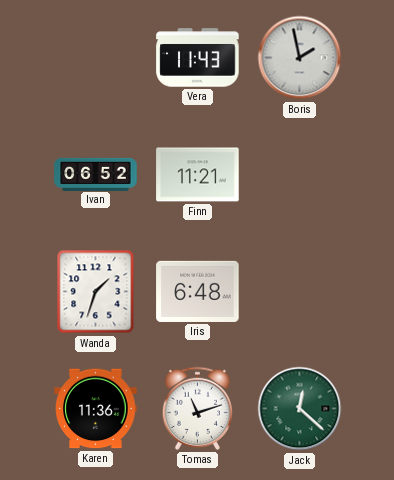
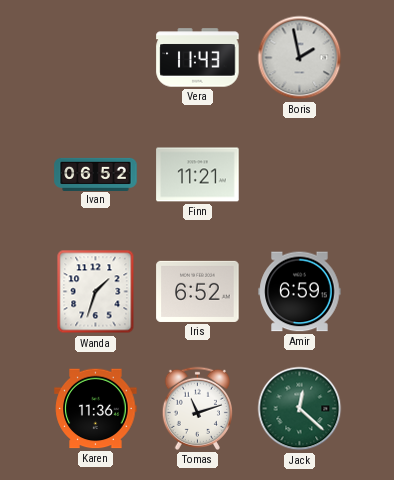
Iris: 6:48 -> 6:52
Amir: none -> 6:59
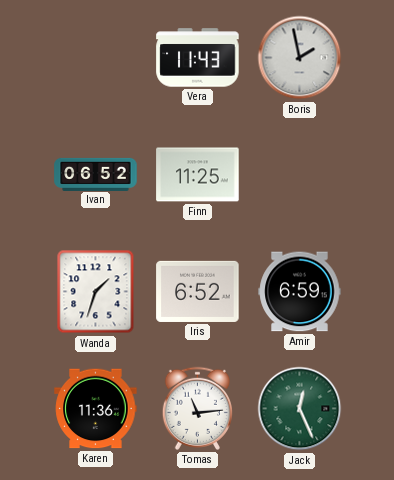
Finn: 11:21 -> 11:25
Tomas: 11:12 -> 11:14
Jack: 12:22 -> 12:26
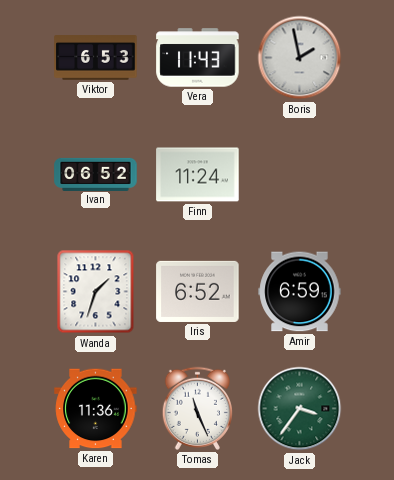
Viktor: none -> 6:53
Finn: 11:25 -> 11:24
Tomas: 11:14 -> 11:26
Jack: 12:26 -> 3:36
